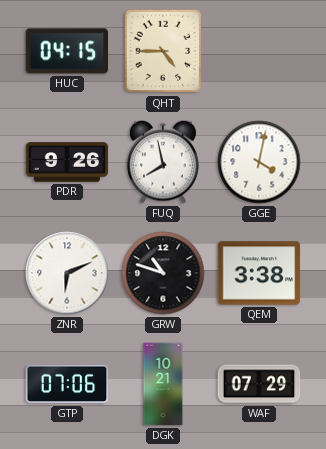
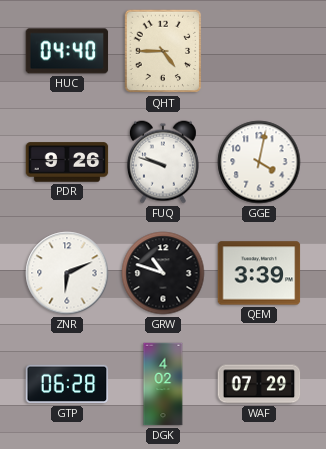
HUC: 04:15 -> 04:40
FUQ: 7:58 -> 9:48
QEM: 3:38 -> 3:39
GTP: 07:06 -> 06:28
DGK: 10:21 -> 4:02
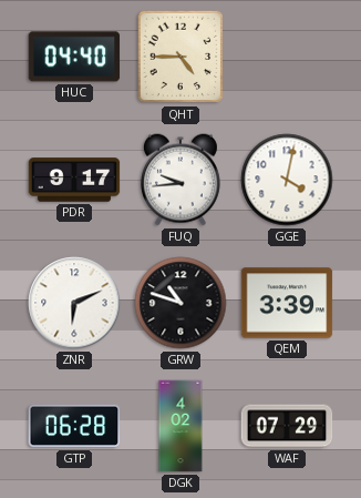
PDR: 9:26 -> 9:17
FUQ: 9:48 -> 9:44
